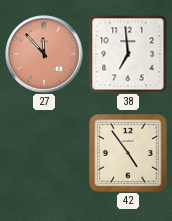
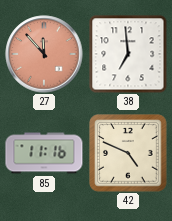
85: none -> 11:16
42: 4:54 -> 4:49
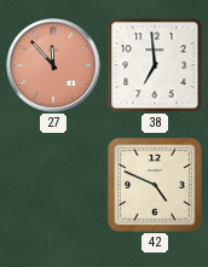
85: 11:16 -> none
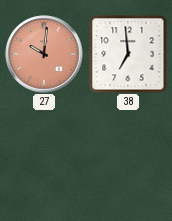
27: 11:53 -> 10:01
42: 4:49 -> none
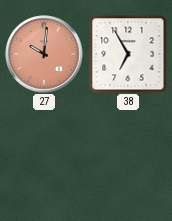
38: 6:59 -> 6:55
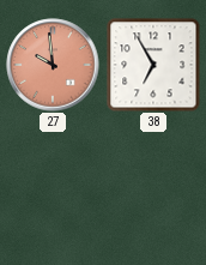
27: 10:01 -> 9:59
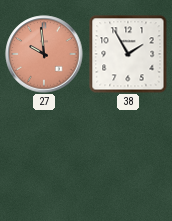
38: 6:55 -> 1:55
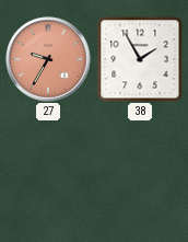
27: 9:59 -> 9:35
